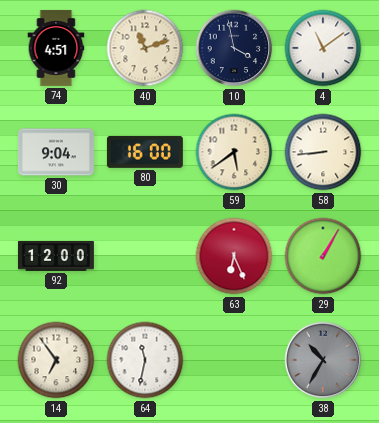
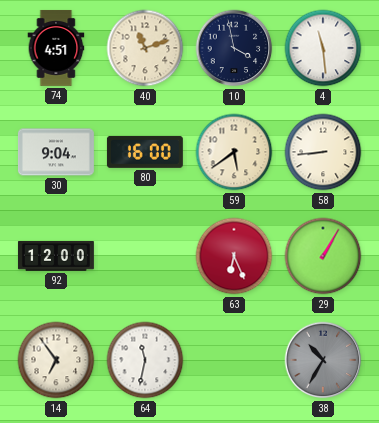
4: 11:09 -> 11:29
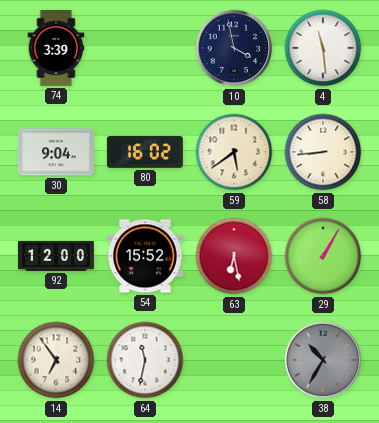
74: 4:51 -> 3:39
40: 11:12 -> none
80: 16:00 -> 16:02
54: none -> 15:52
63: 6:26 -> 6:28
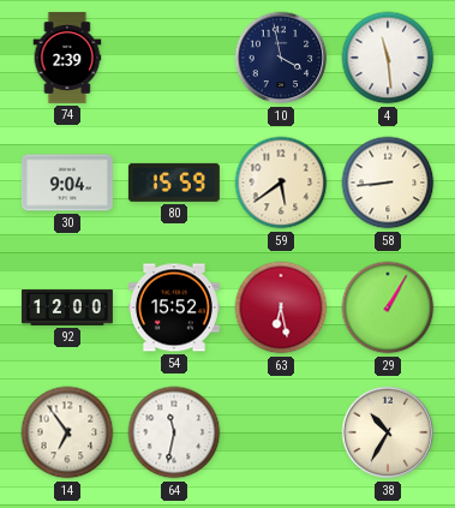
74: 3:39 -> 2:39
80: 16:02 -> 15:59
38 dial: grey -> cream
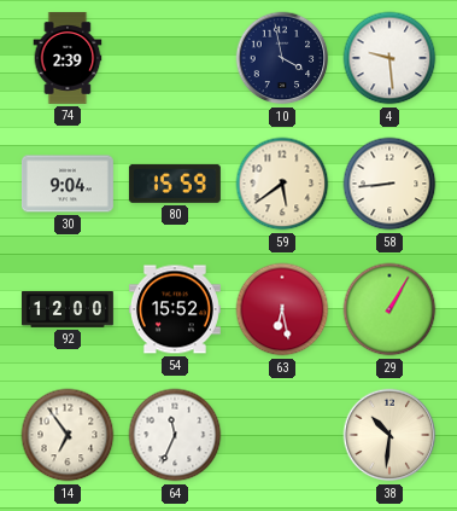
4: 11:29 -> 9:29
64: 11:32 -> 11:34
38: 10:35 -> 10:31
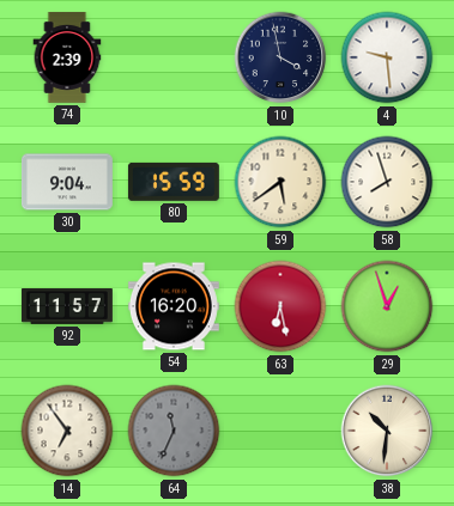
58: 8:44 -> 7:57
92: 12:00 -> 11:57
54: 15:52 -> 16:20
29: 1:05 -> 12:57
64 dial: white -> grey
